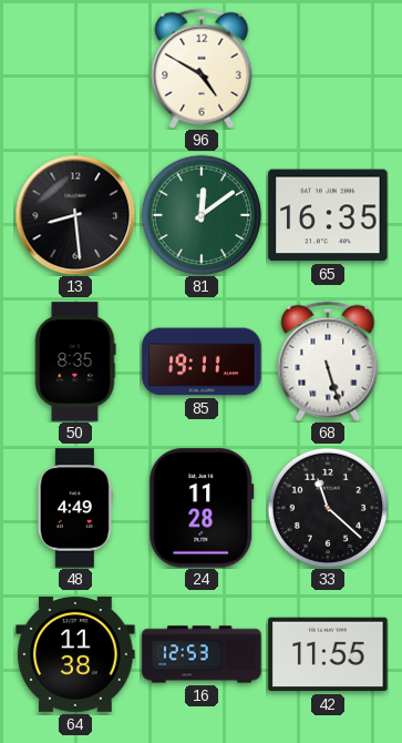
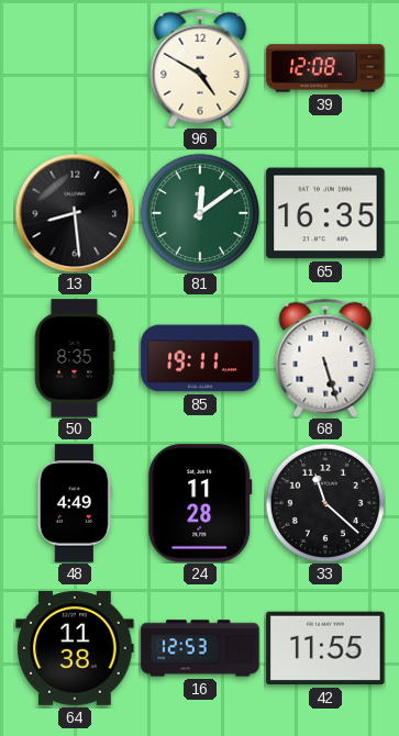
39: none -> 12:08
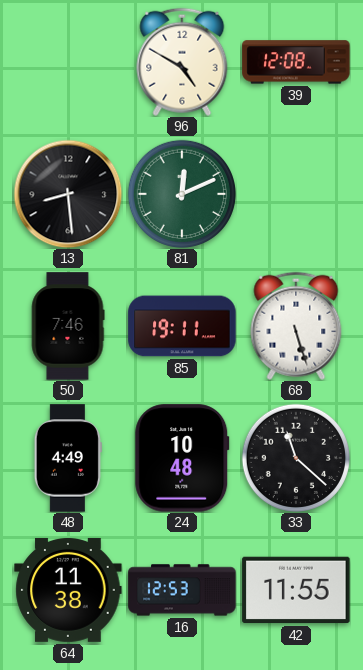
81: 12:09 -> 12:11
65: 16:35 -> none
50: 8:35 -> 7:46
24: 11:28 -> 10:48
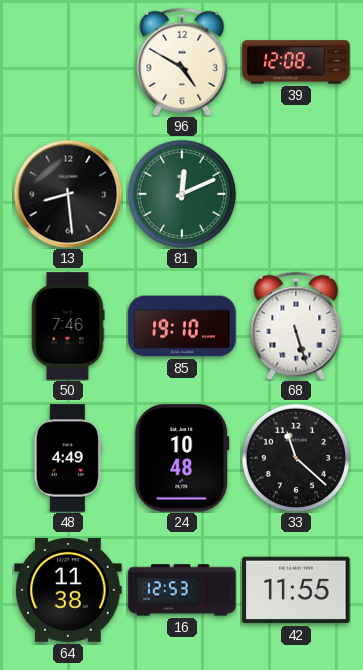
85: 19:11 -> 19:10
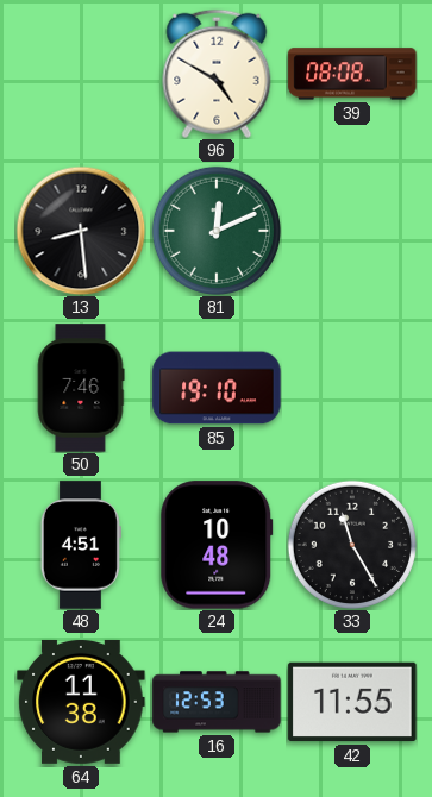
39: 12:08 -> 08:08
68: 5:27 -> none
48: 4:49 -> 4:51
33: 11:22 -> 11:25
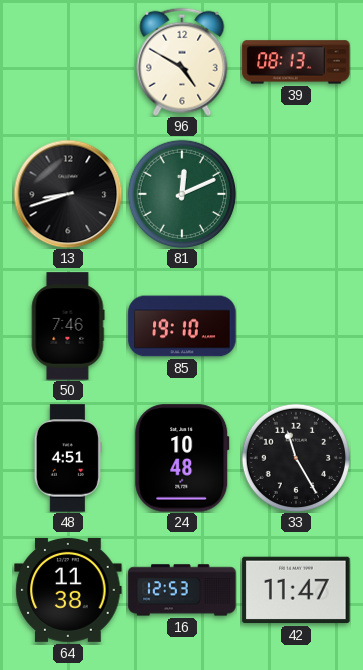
39: 08:08 -> 08:13
13: 8:29 -> 8:42
42: 11:55 -> 11:47
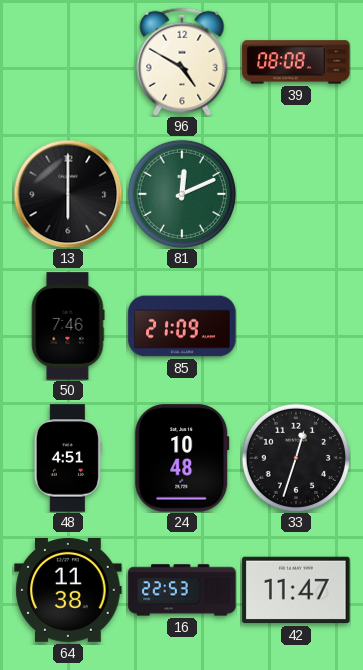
39: 08:13 -> 08:08
13: 8:42 -> 6:00
85: 19:10 -> 21:09
33: 11:25 -> 12:33
16: 12:53 -> 22:53
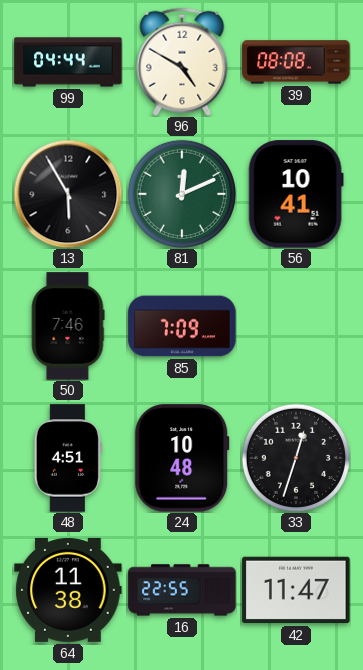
99: none -> 04:44
13: 6:00 -> 5:55
56: none -> 10:41
85: 21:09 -> 7:09
16: 22:53 -> 22:55
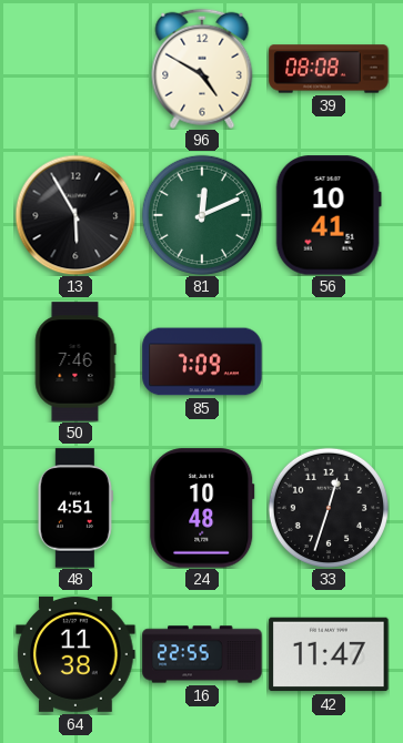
99: 04:44 -> none
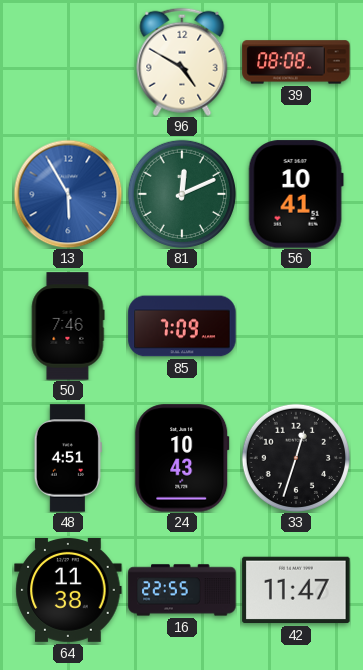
13 dial: black -> blue
24: 10:48 -> 10:43
